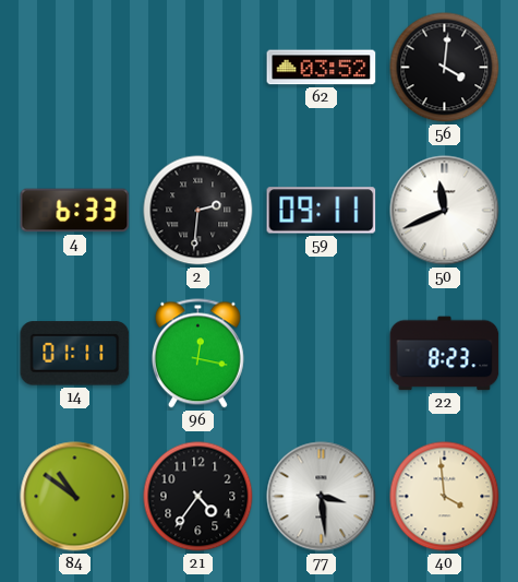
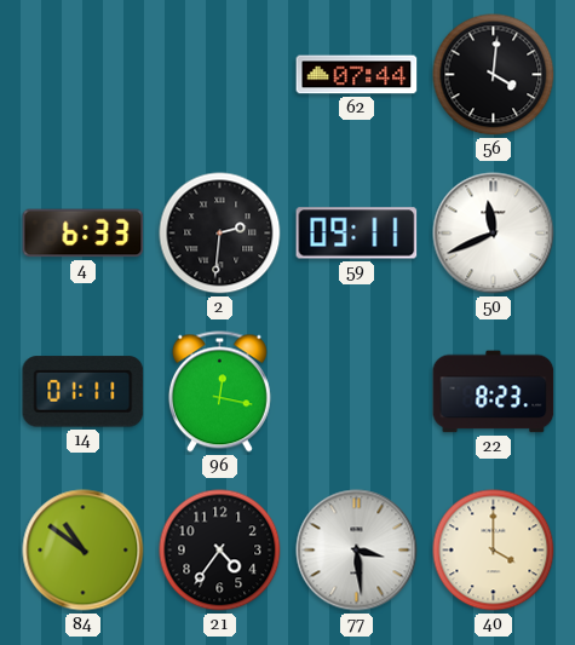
62: 03:52 -> 07:44
40: 3:59 -> 4:00
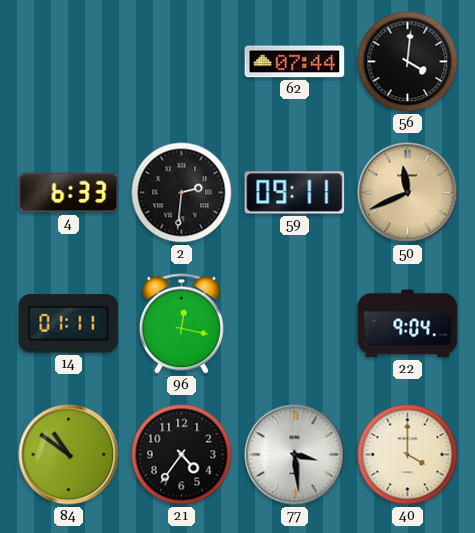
50 dial: white -> champagne
22: 8:23 -> 9:04
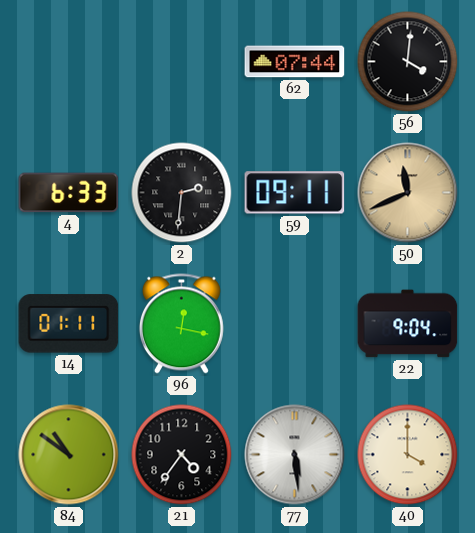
77: 3:29 -> 5:29
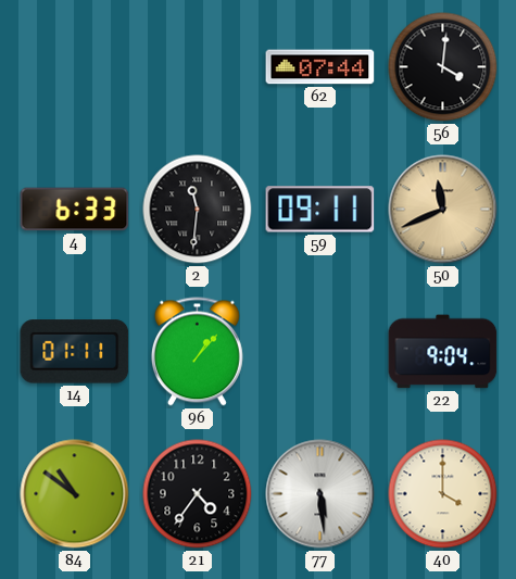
2: 2:31 -> 11:31
96: 12:17 -> 1:07
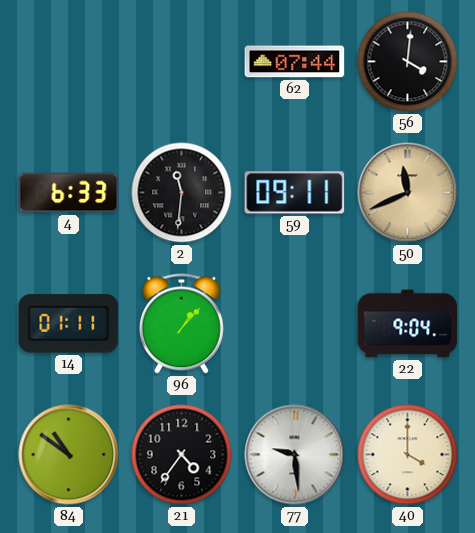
77: 5:29 -> 9:29
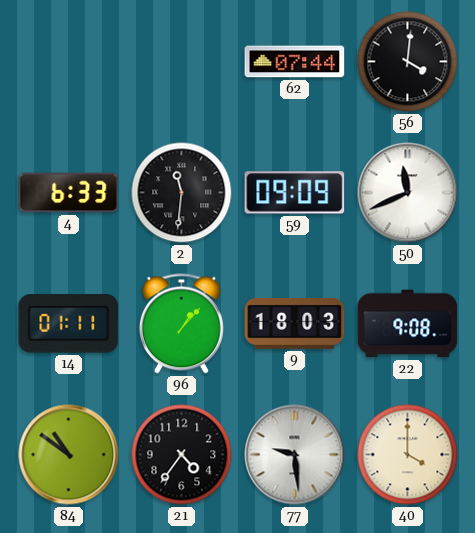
59: 09:11 -> 09:09
50 dial: champagne -> white
9: none -> 18:03
22: 9:04 -> 9:08
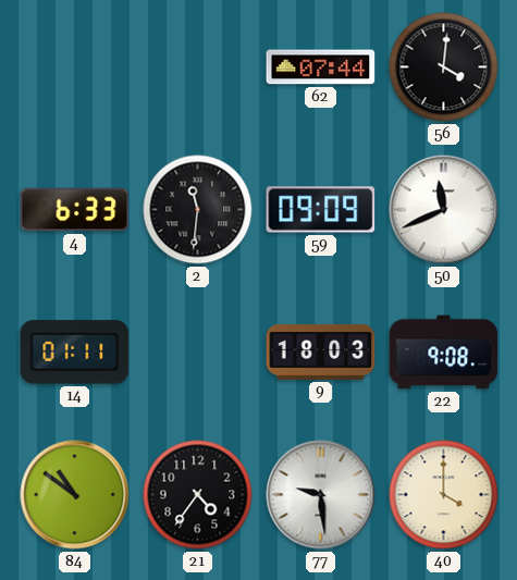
96: 1:07 -> none
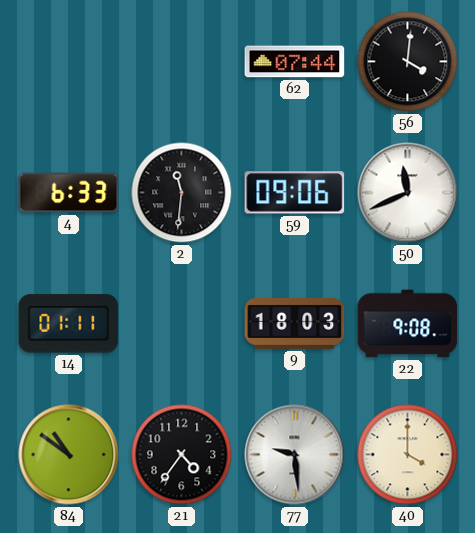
59: 09:09 -> 09:06
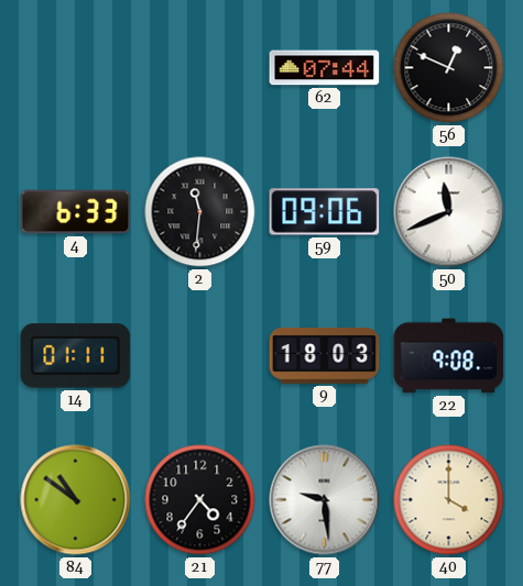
56: 4:01 -> 12:49
